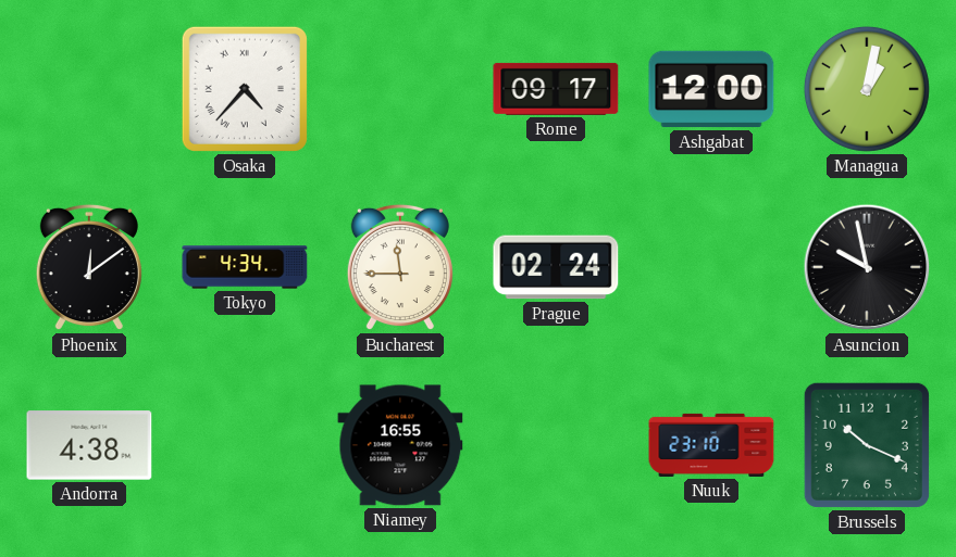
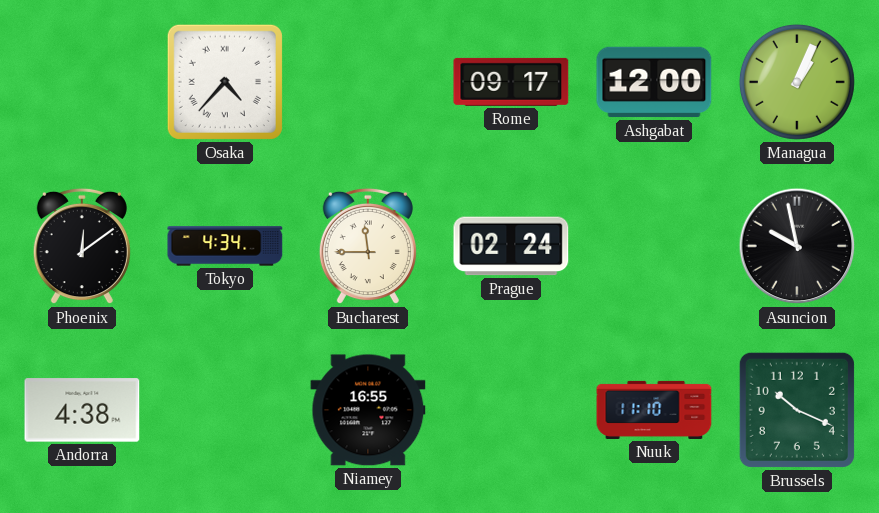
Managua: 1:02 -> 1:04
Nuuk: 23:10 -> 11:10
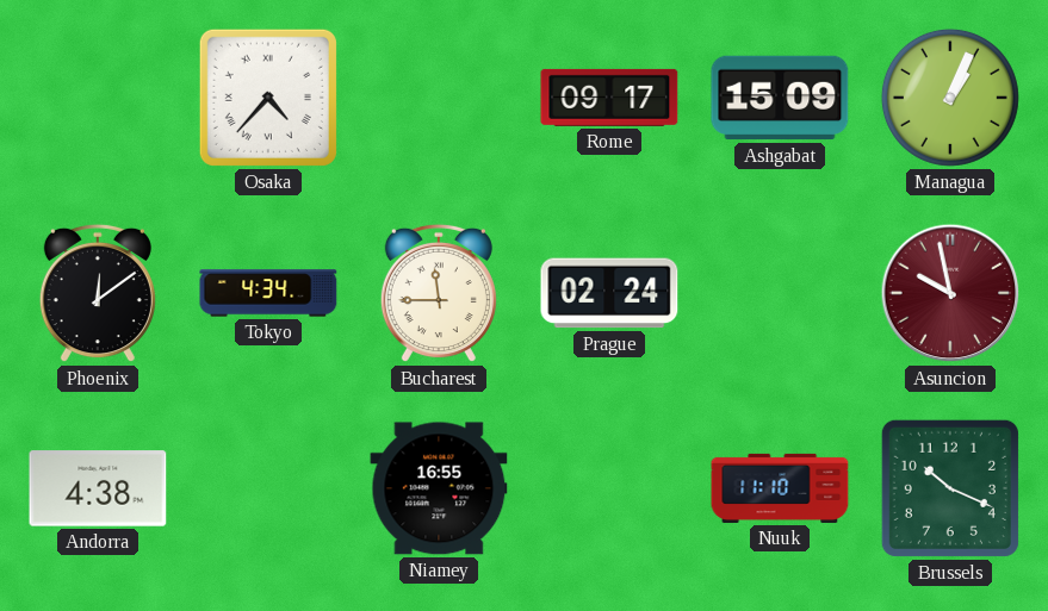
Ashgabat: 12:00 -> 15:09
Asuncion dial: black -> burgundy
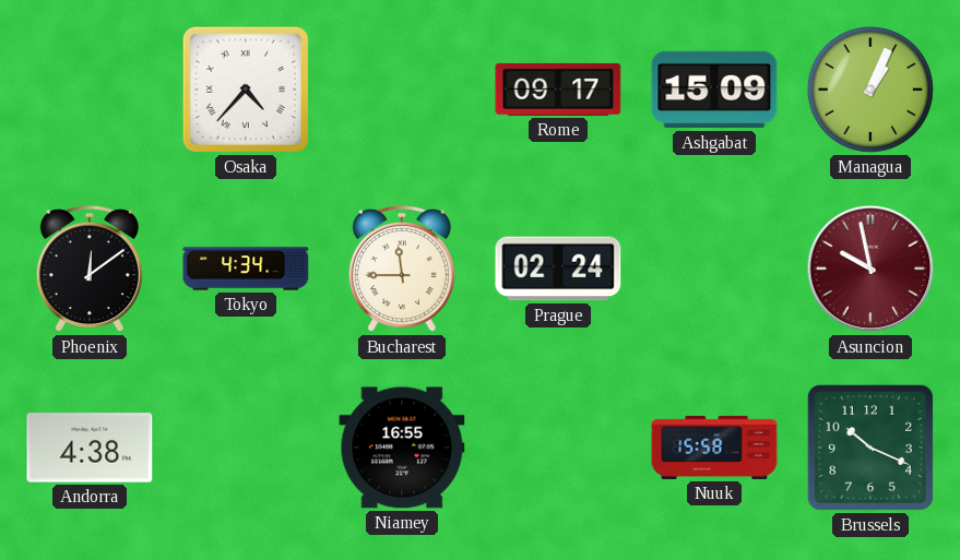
Nuuk: 11:10 -> 15:58
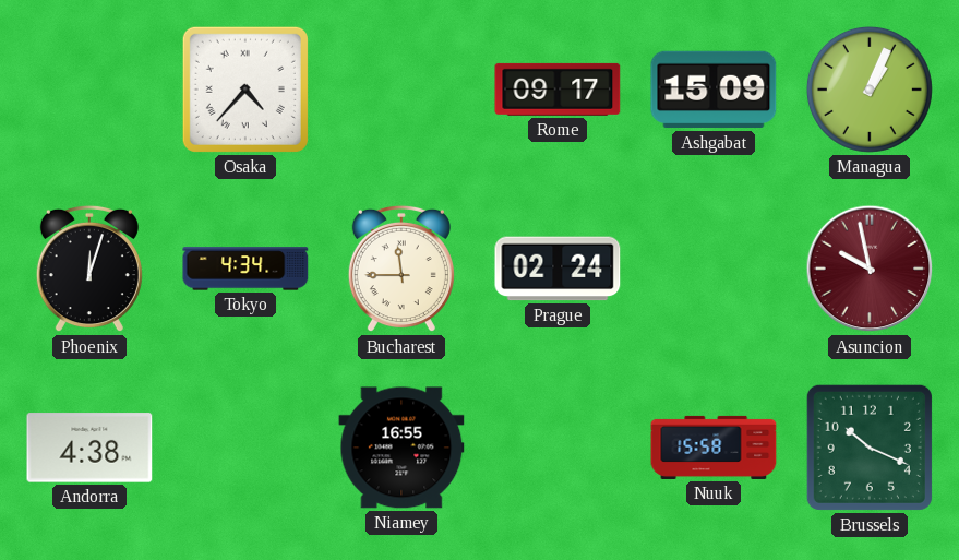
Phoenix: 12:09 -> 12:03
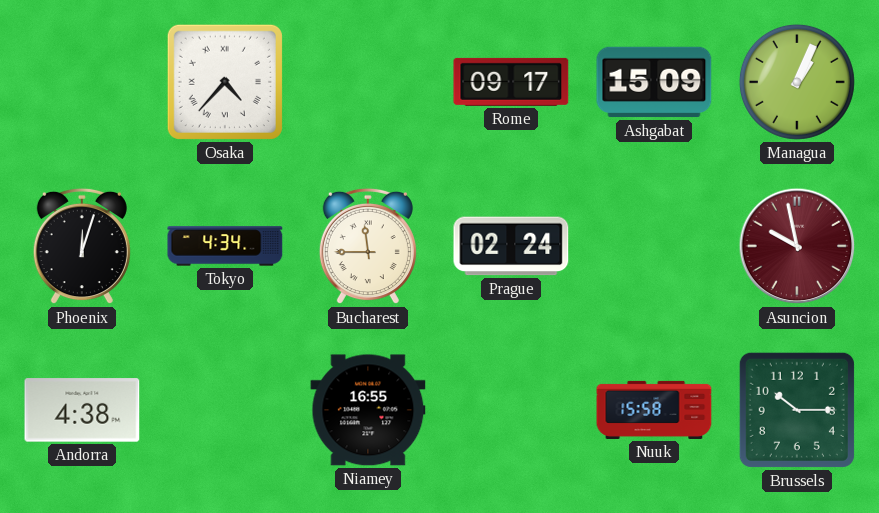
Brussels: 10:19 -> 10:15
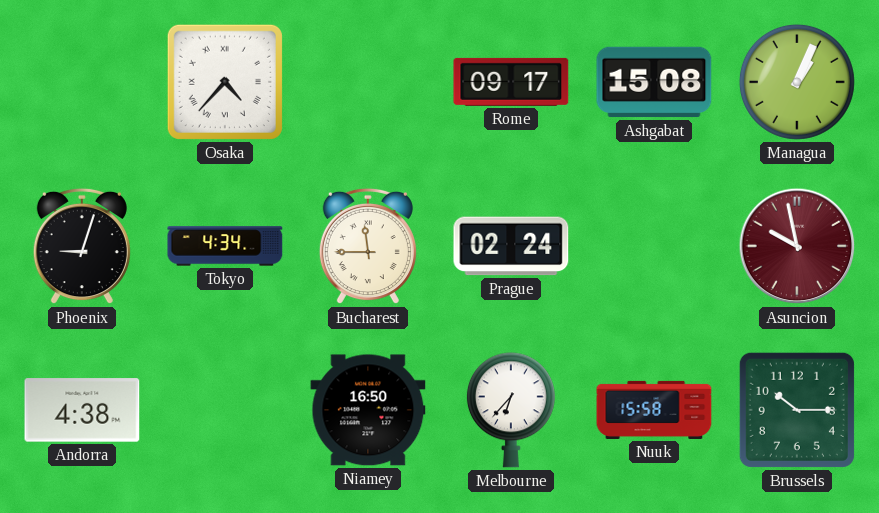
Ashgabat: 15:09 -> 15:08
Phoenix: 12:03 -> 9:03
Niamey: 16:55 -> 16:50
Melbourne: none -> 6:37
